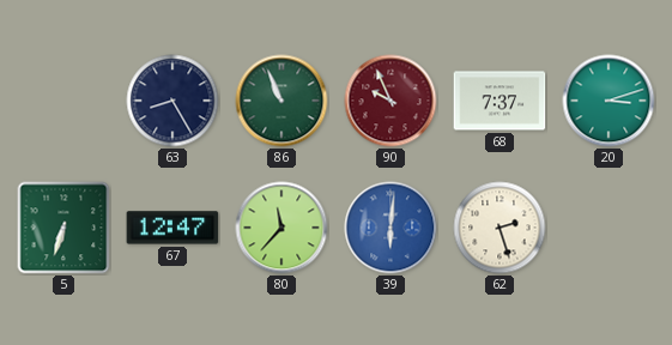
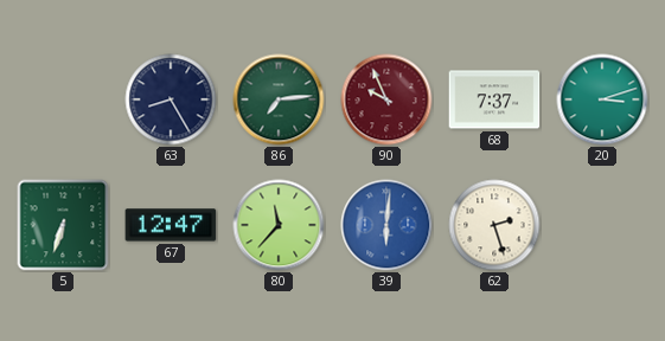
86: 10:56 -> 7:14
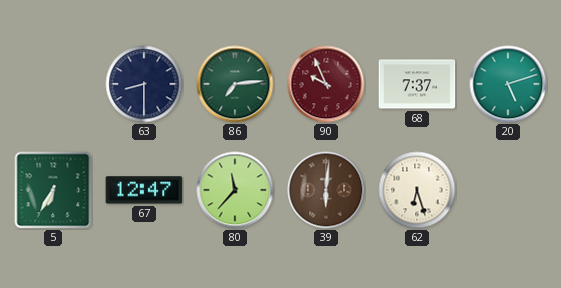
63: 8:25 -> 8:30
20: 3:12 -> 5:12
5: 6:33 -> 6:35
39 dial: blue -> brown
62: 2:27 -> 6:27
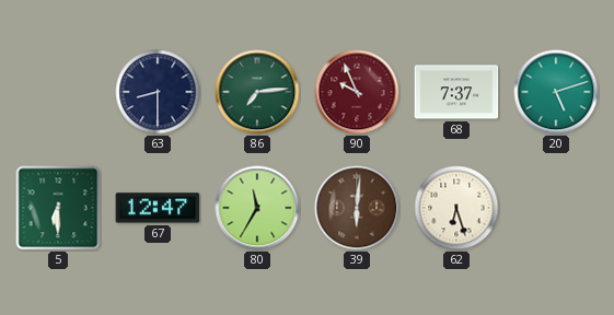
5: 6:35 -> 6:30
80: 11:37 -> 11:35
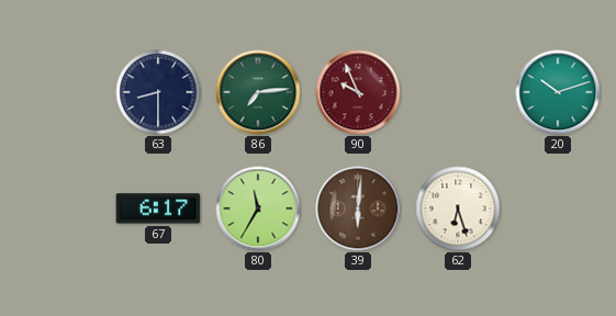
68: 7:37 -> none
20: 5:12 -> 10:12
5: 6:30 -> none
67: 12:47 -> 6:17
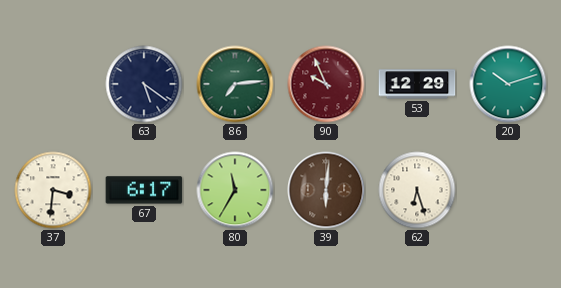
63: 8:30 -> 5:21
53: none -> 12:29
37: none -> 3:31
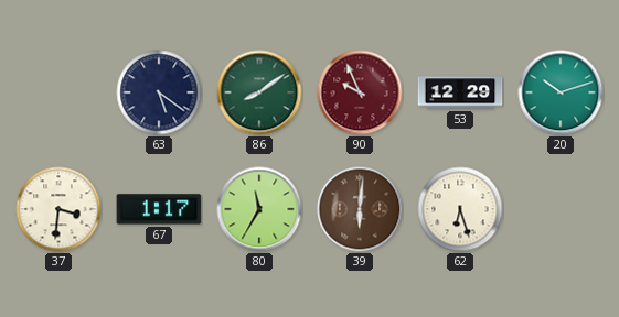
86: 7:14 -> 8:09
67: 6:17 -> 1:17
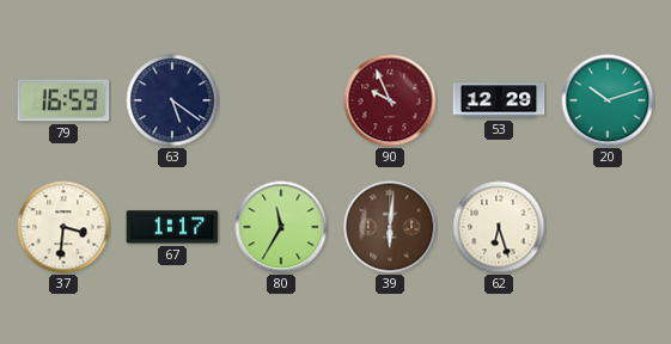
79: none -> 16:59
86: 8:09 -> none
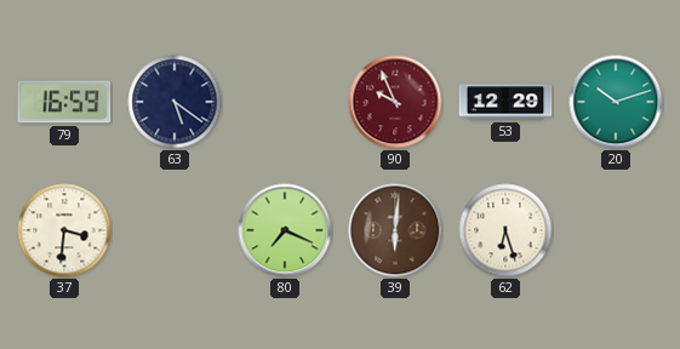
67: 1:17 -> none
80: 11:35 -> 7:19
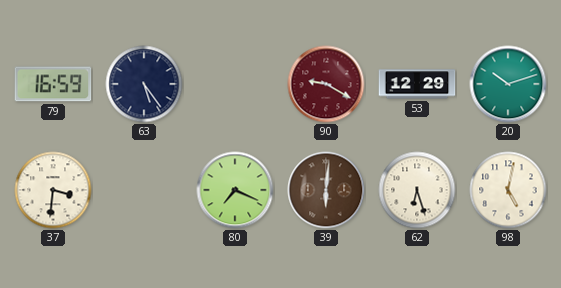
63: 5:21 -> 5:24
90: 9:56 -> 9:20
98: none -> 5:02
